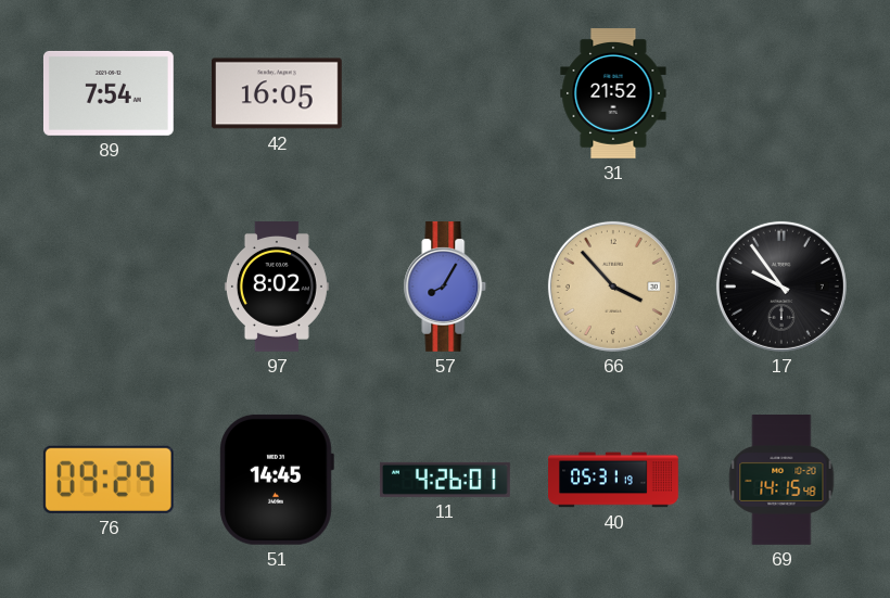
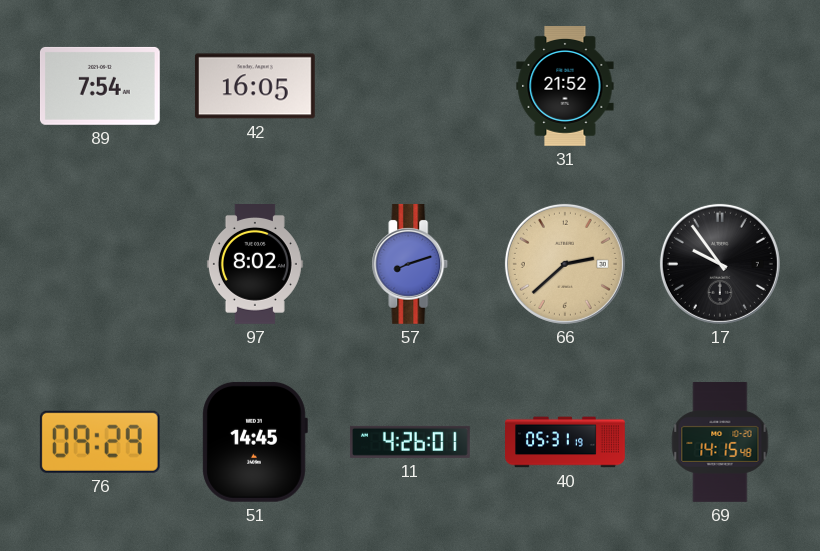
57: 8:05 -> 8:12
66: 3:53 -> 2:38
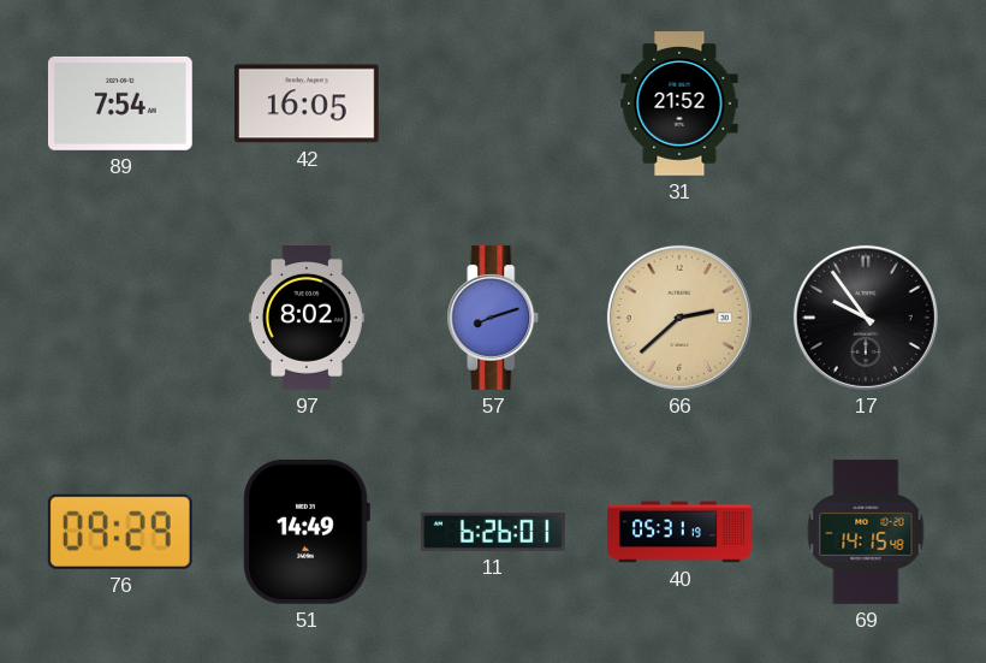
51: 14:45 -> 14:49
11: 4:26 -> 6:26
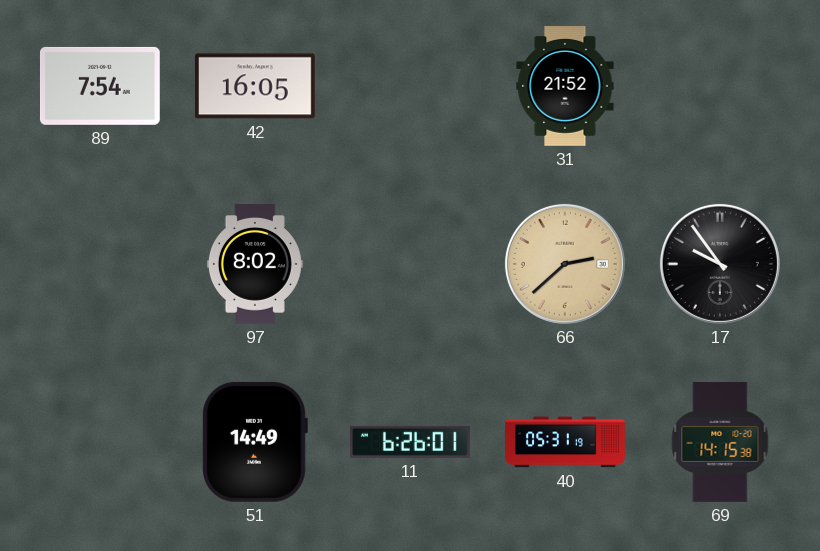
57: 8:12 -> none
76: 09:29 -> none
69: 14:15:48 -> 14:15:38
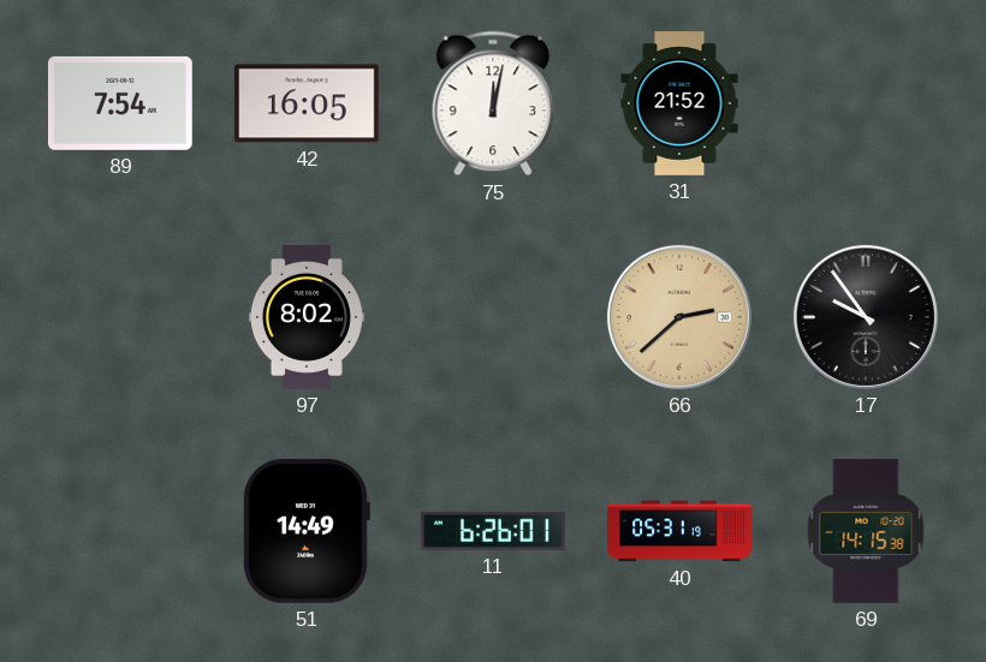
75: none -> 12:02
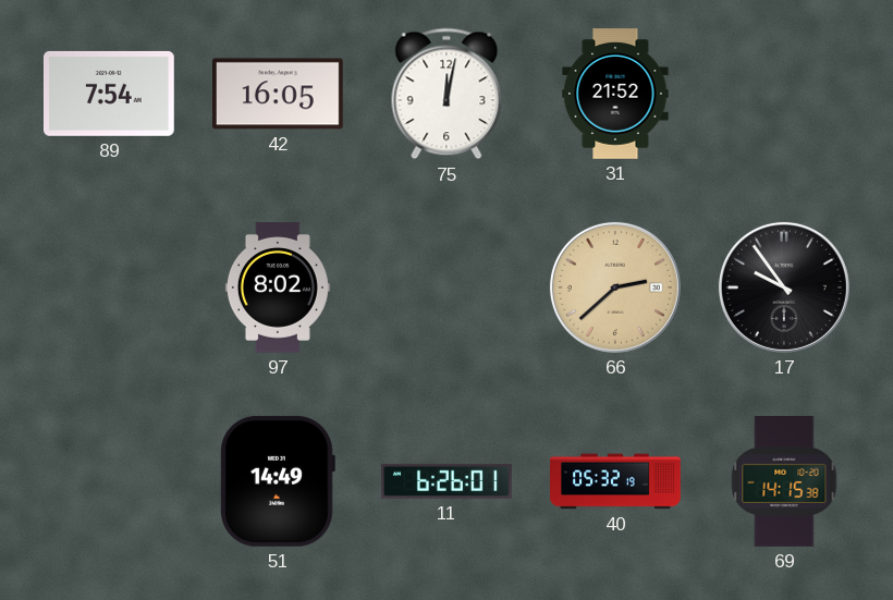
40: 05:31 -> 05:32
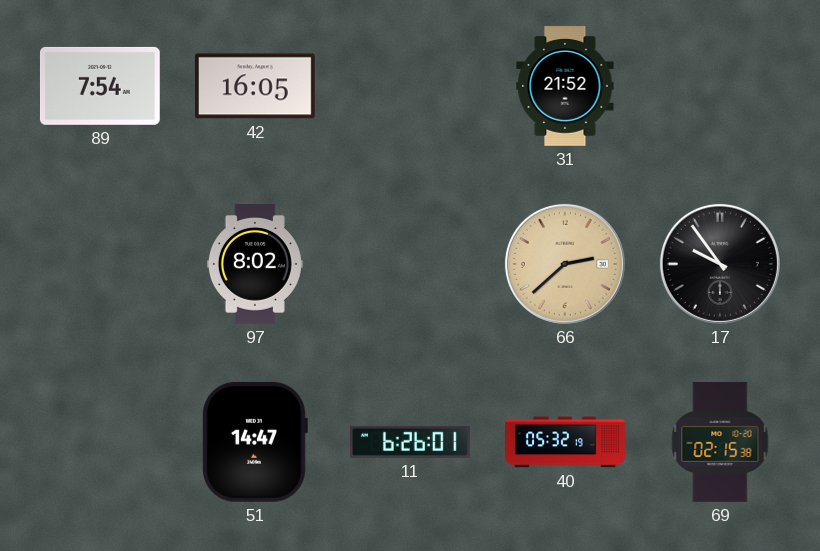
75: 12:02 -> none
51: 14:49 -> 14:47
69: 14:15 -> 02:15
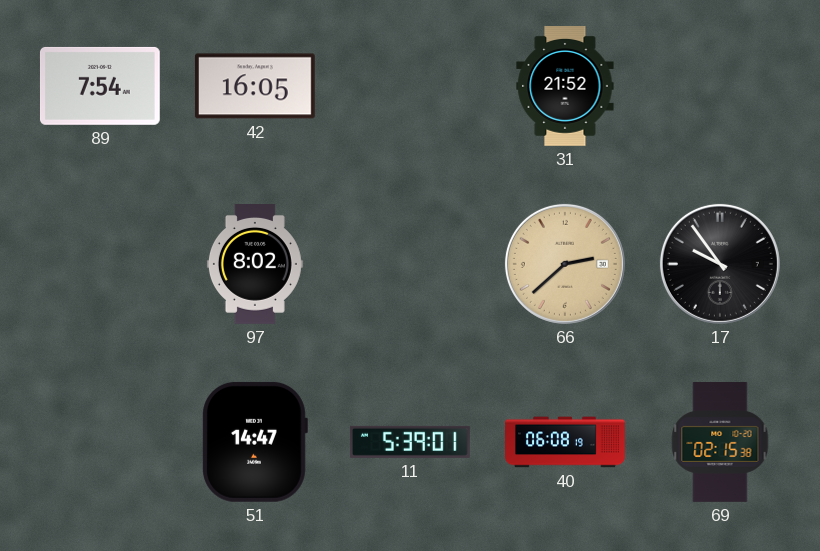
11: 6:26 -> 5:39
40: 05:32 -> 06:08
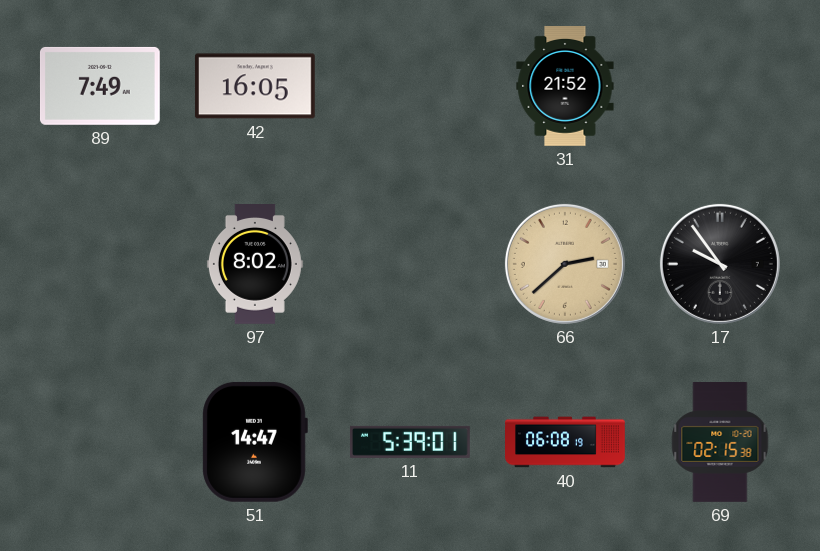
89: 7:54 -> 7:49
